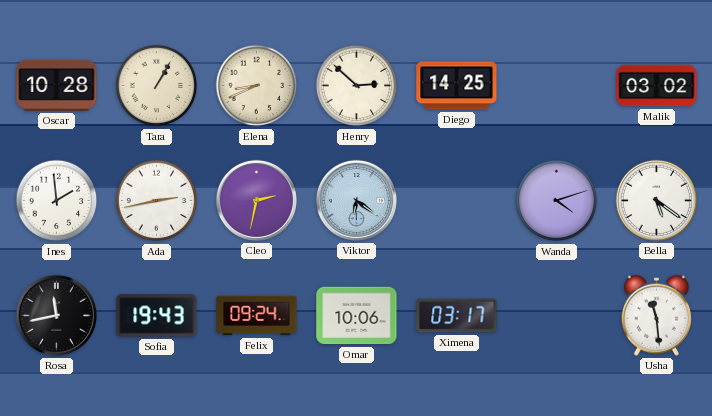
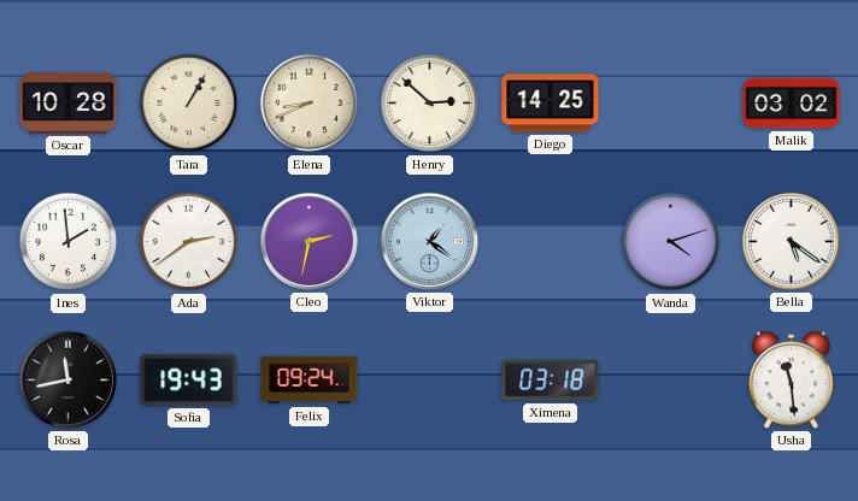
Ada: 2:43 -> 2:39
Viktor: 6:21 -> 1:21
Omar: 10:06 -> none
Ximena: 03:17 -> 03:18
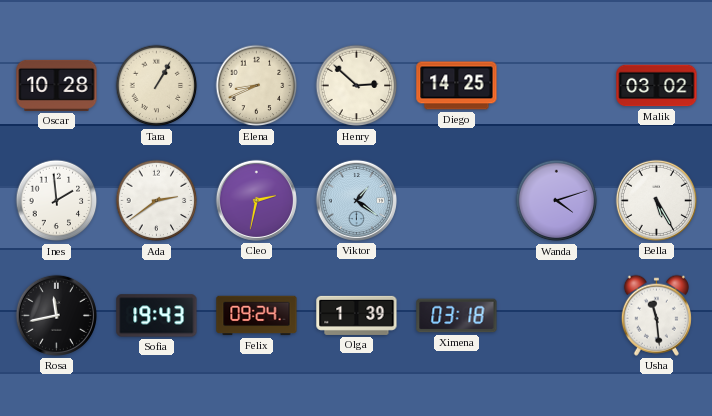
Bella: 5:21 -> 5:25
Olga: none -> 1:39
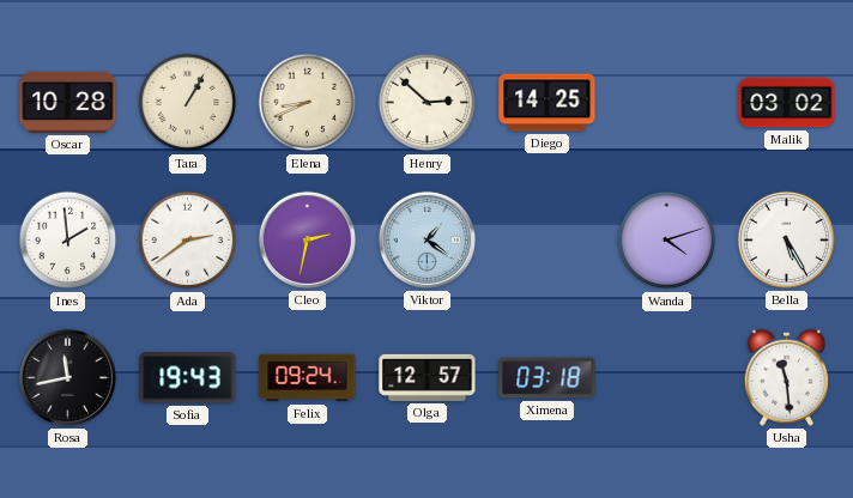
Olga: 1:39 -> 12:57
